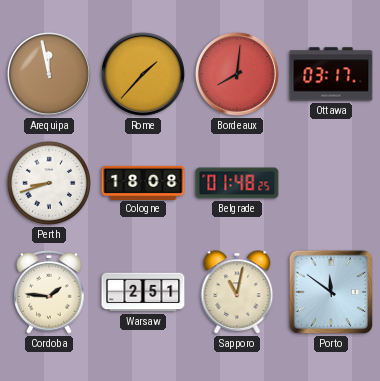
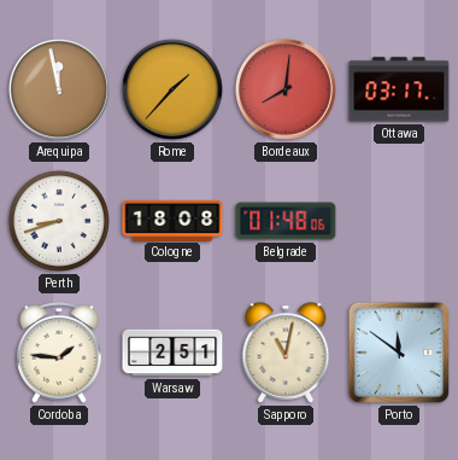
Belgrade: 01:48:25 -> 01:48:06
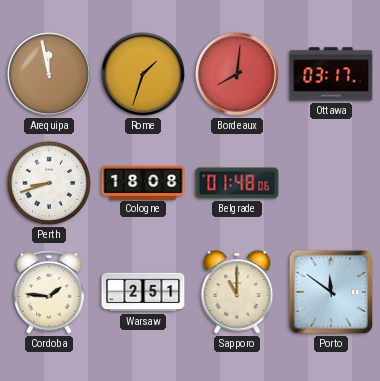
Rome: 1:37 -> 1:33
Sapporo: 11:02 -> 11:00
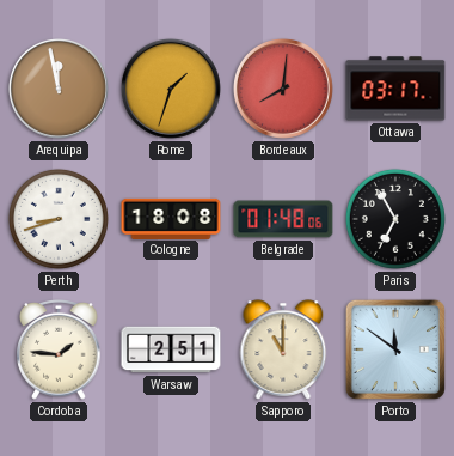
Paris: none -> 6:55
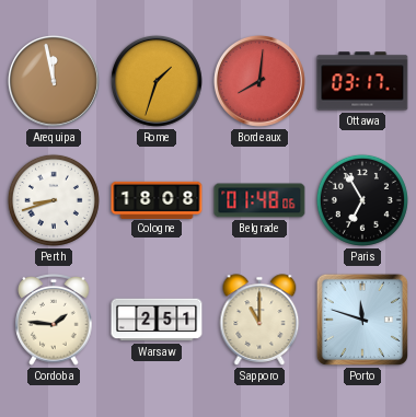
Porto: 11:51 -> 11:48
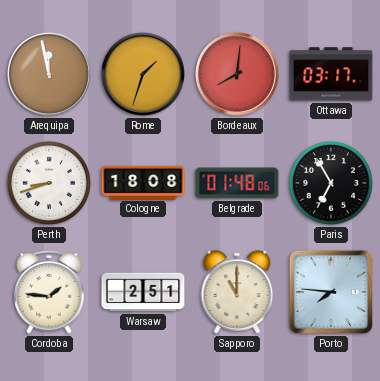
Porto: 11:48 -> 7:46
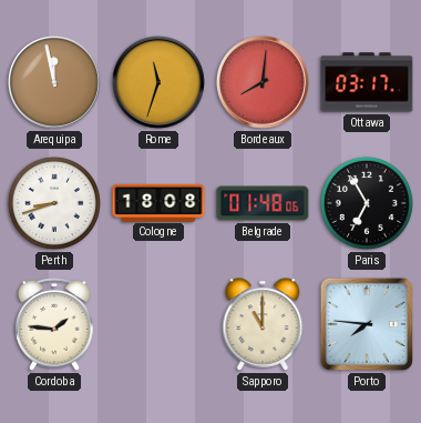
Rome: 1:33 -> 11:33
Warsaw: 2:51 -> none
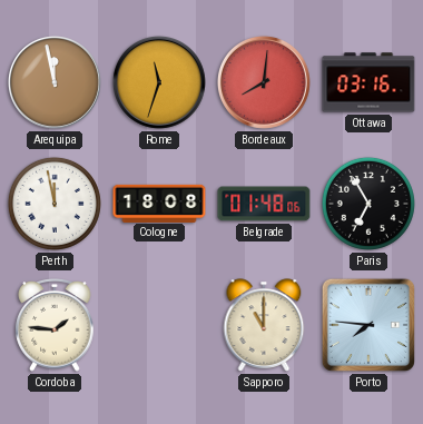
Ottawa: 03:17 -> 03:16
Perth: 8:42 -> 11:58
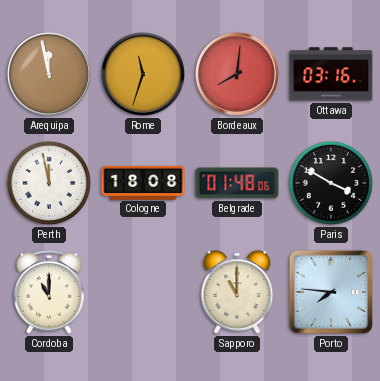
Paris: 6:55 -> 3:50
Cordoba: 1:46 -> 11:00
